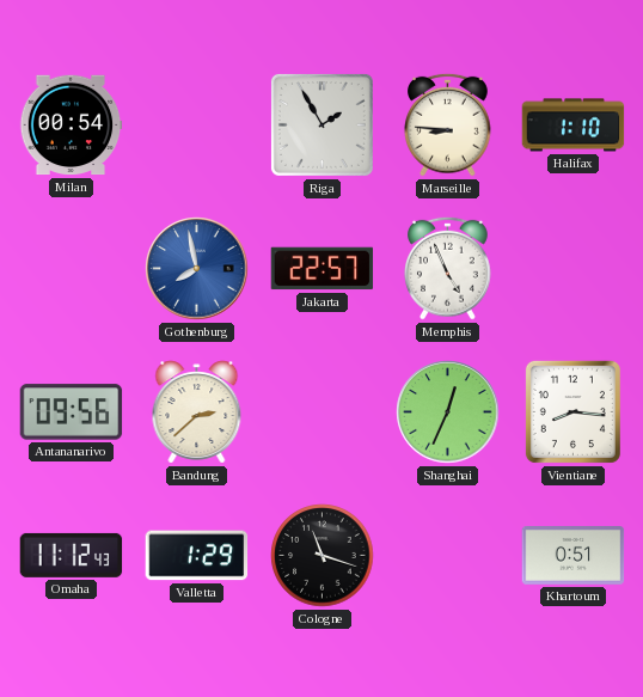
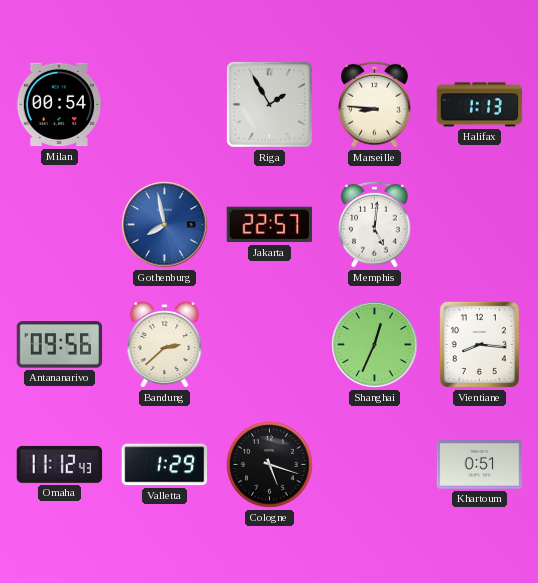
Halifax: 1:10 -> 1:13
Memphis: 4:56 -> 5:01
Cologne: 11:18 -> 5:18
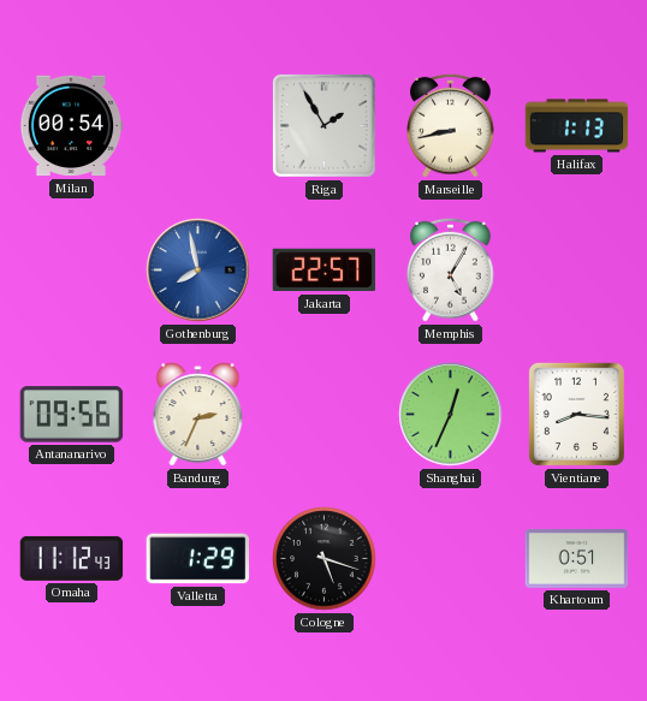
Marseille: 8:46 -> 8:43
Memphis: 5:01 -> 5:05
Bandung: 2:38 -> 2:34
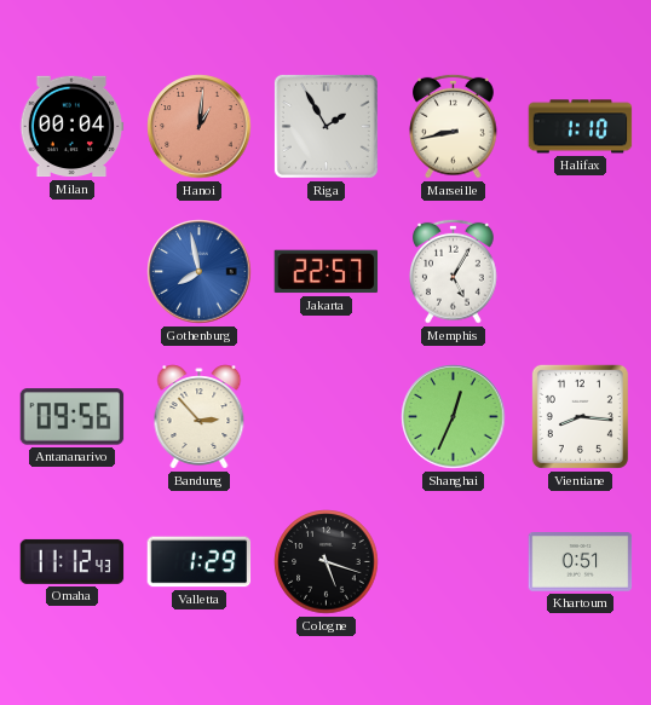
Milan: 00:54 -> 00:04
Hanoi: none -> 1:01
Halifax: 1:13 -> 1:10
Bandung: 2:34 -> 2:53
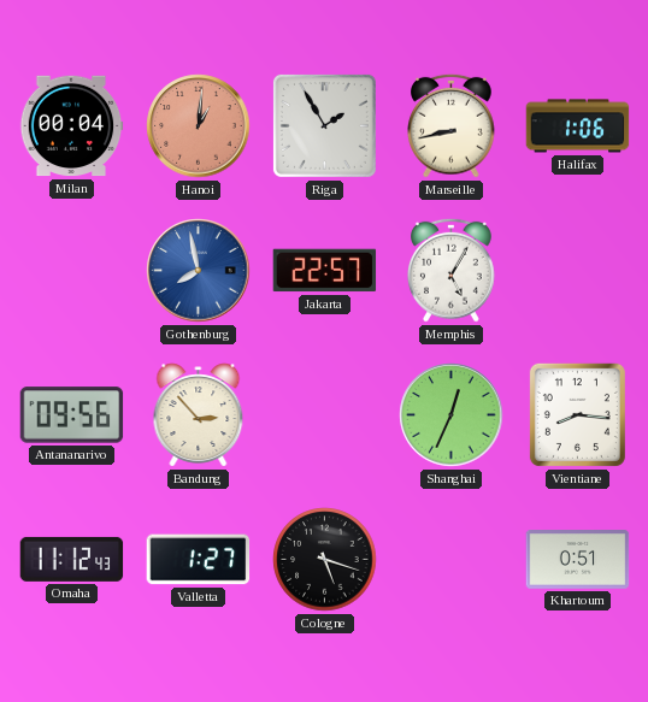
Halifax: 1:10 -> 1:06
Valletta: 1:29 -> 1:27
